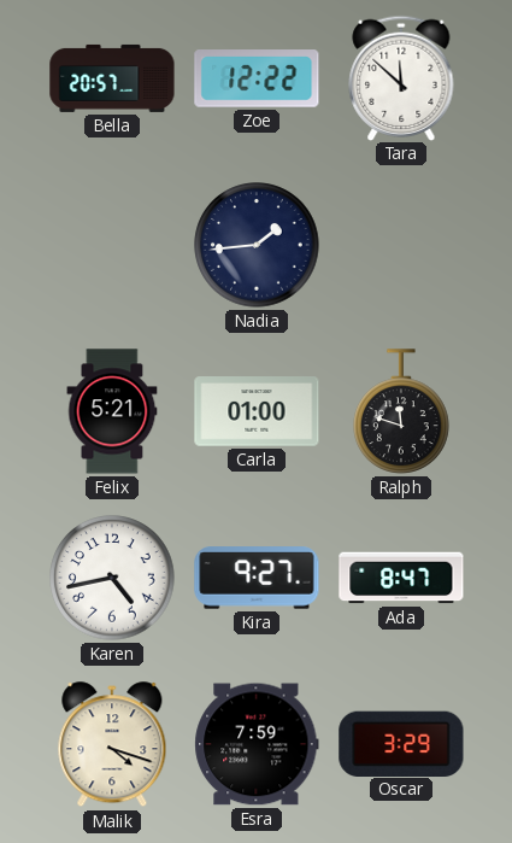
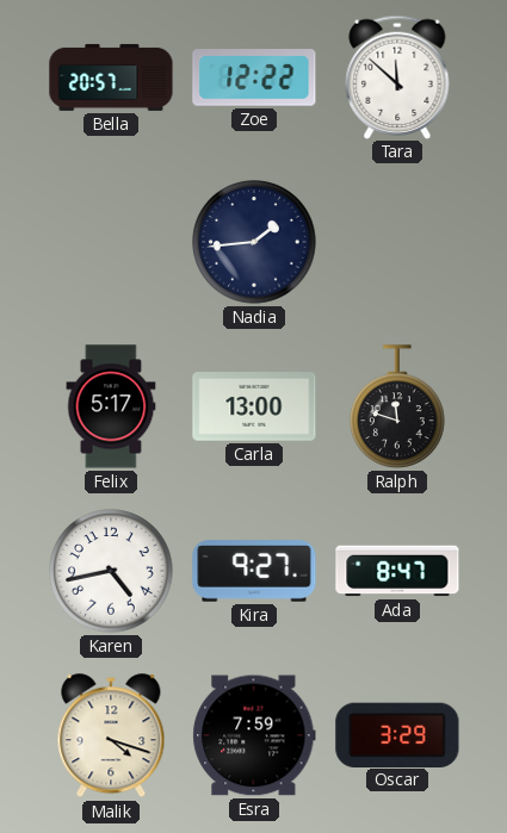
Felix: 5:21 -> 5:17
Carla: 01:00 -> 13:00
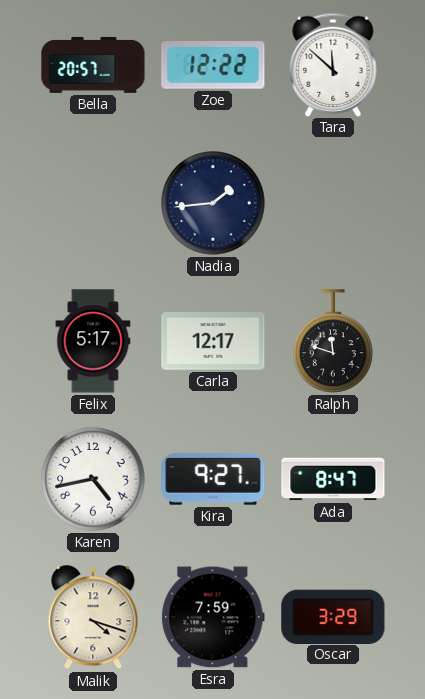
Carla: 13:00 -> 12:17
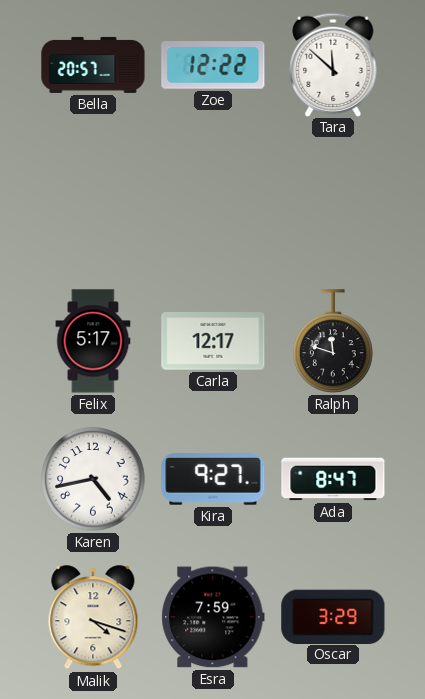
Nadia: 1:44 -> none
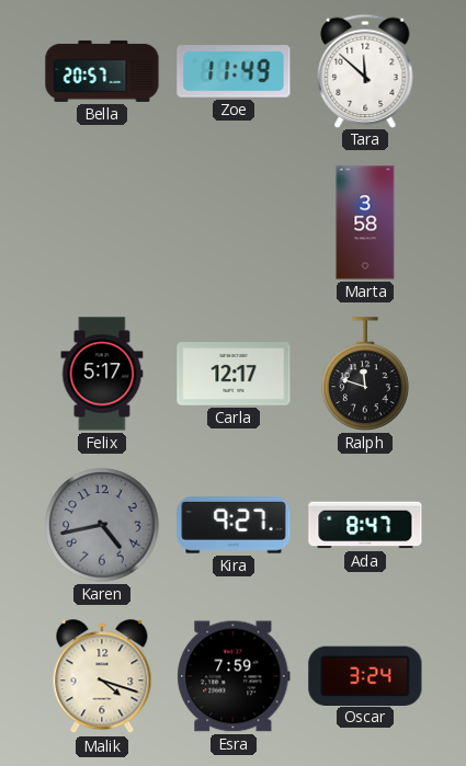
Zoe: 12:22 -> 11:49
Marta: none -> 3:58
Karen dial: white -> grey
Oscar: 3:29 -> 3:24
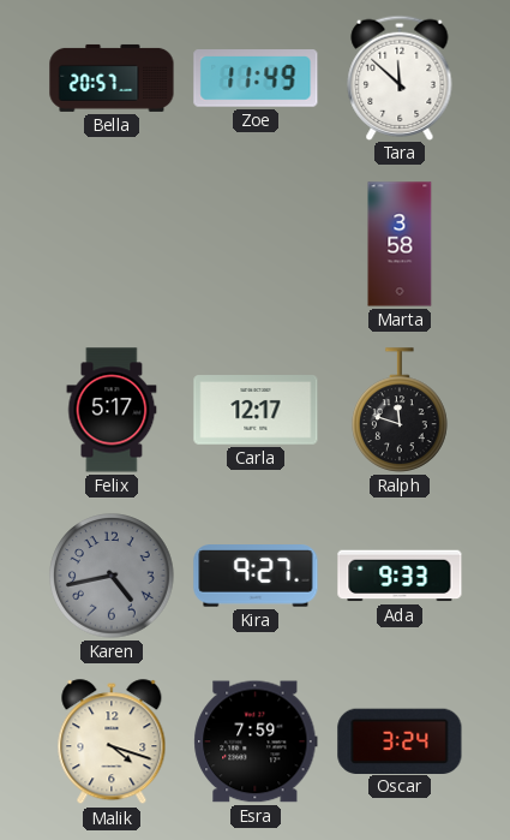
Ada: 8:47 -> 9:33
